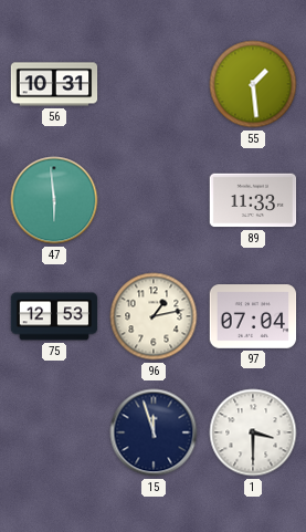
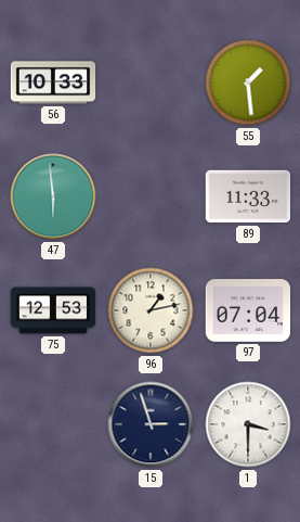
56: 10:31 -> 10:33
15: 11:57 -> 2:57
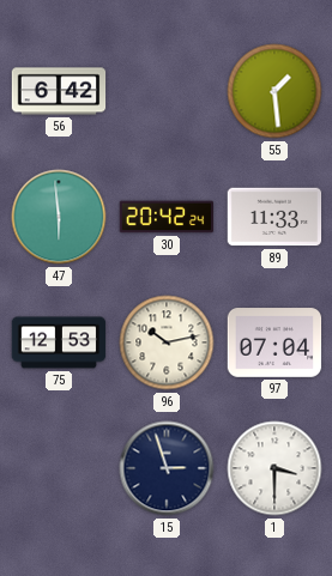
56: 10:33 -> 6:42
30: none -> 20:42
96: 1:13 -> 10:13
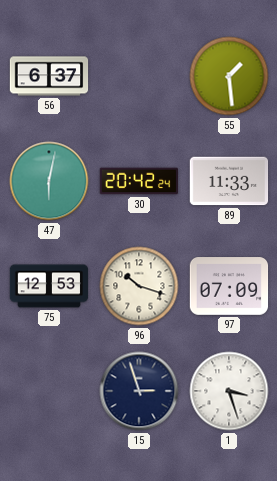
56: 6:42 -> 6:37
47: 5:59 -> 6:02
96: 10:13 -> 10:18
97: 07:04 -> 07:09
1: 3:30 -> 3:27
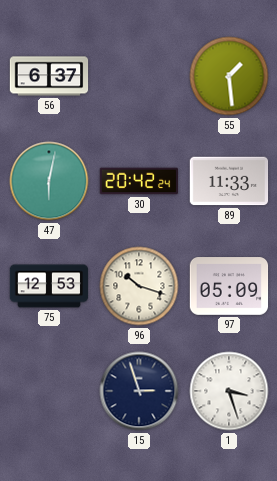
97: 07:09 -> 05:09
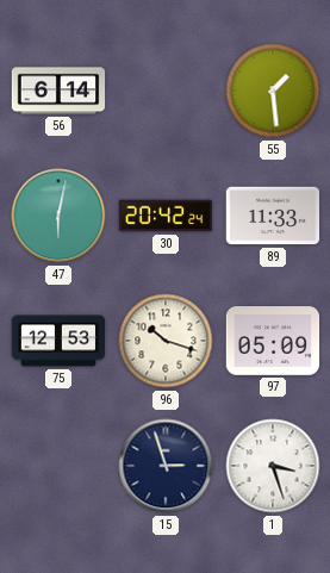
56: 6:37 -> 6:14
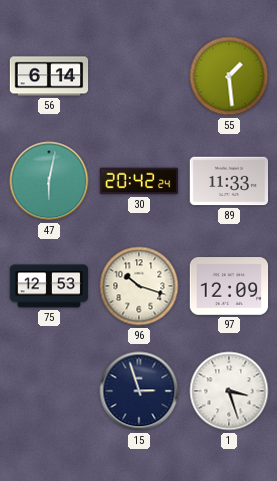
97: 05:09 -> 12:09
